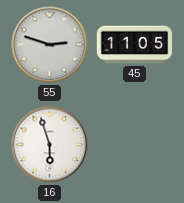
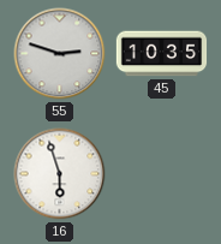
45: 11:05 -> 10:35
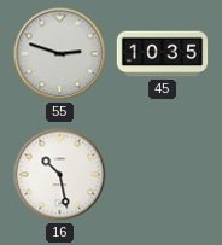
16: 5:57 -> 10:28
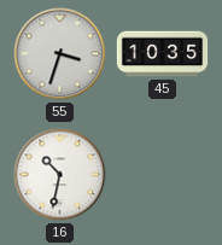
55: 2:48 -> 3:33
16: 10:28 -> 10:32
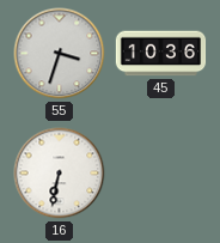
45: 10:35 -> 10:36
16: 10:32 -> 6:32
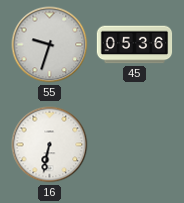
55: 3:33 -> 9:33
45: 10:36 -> 05:36
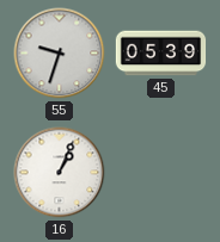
45: 05:36 -> 05:39
16: 6:32 -> 1:04
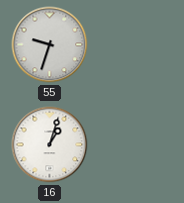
45: 05:39 -> none
16: 1:04 -> 1:03
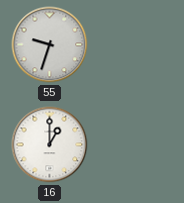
16: 1:03 -> 1:00
